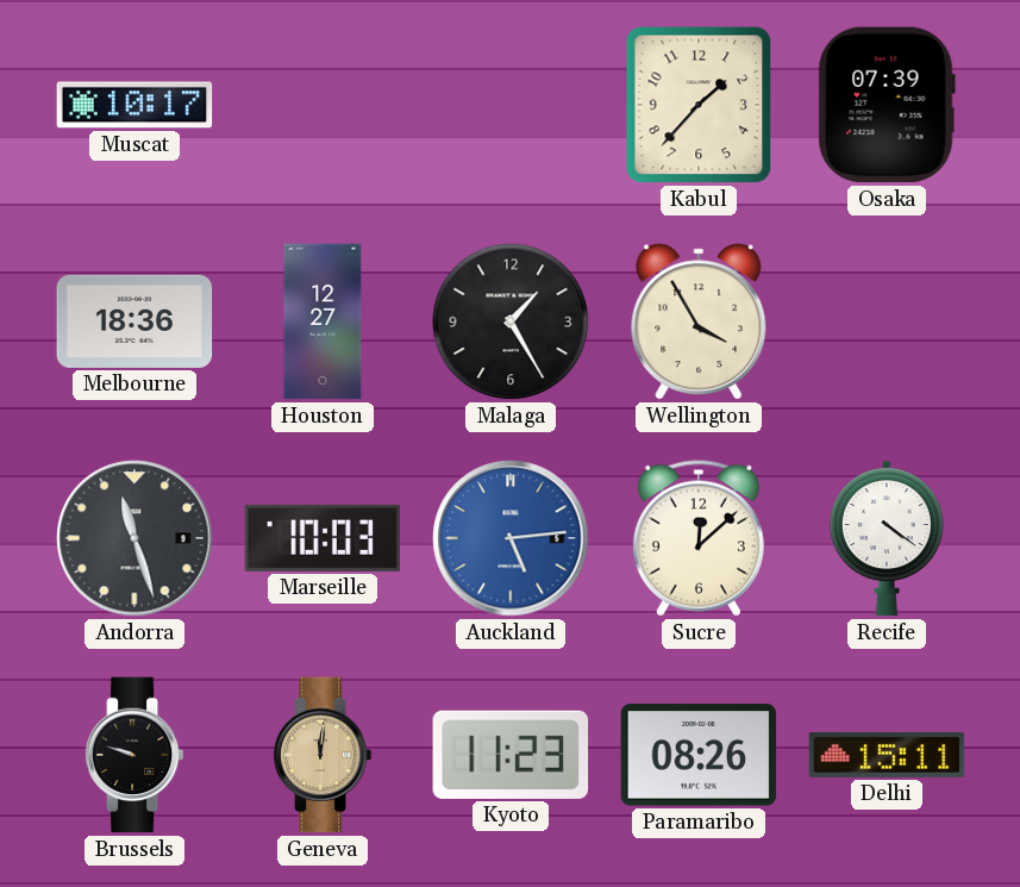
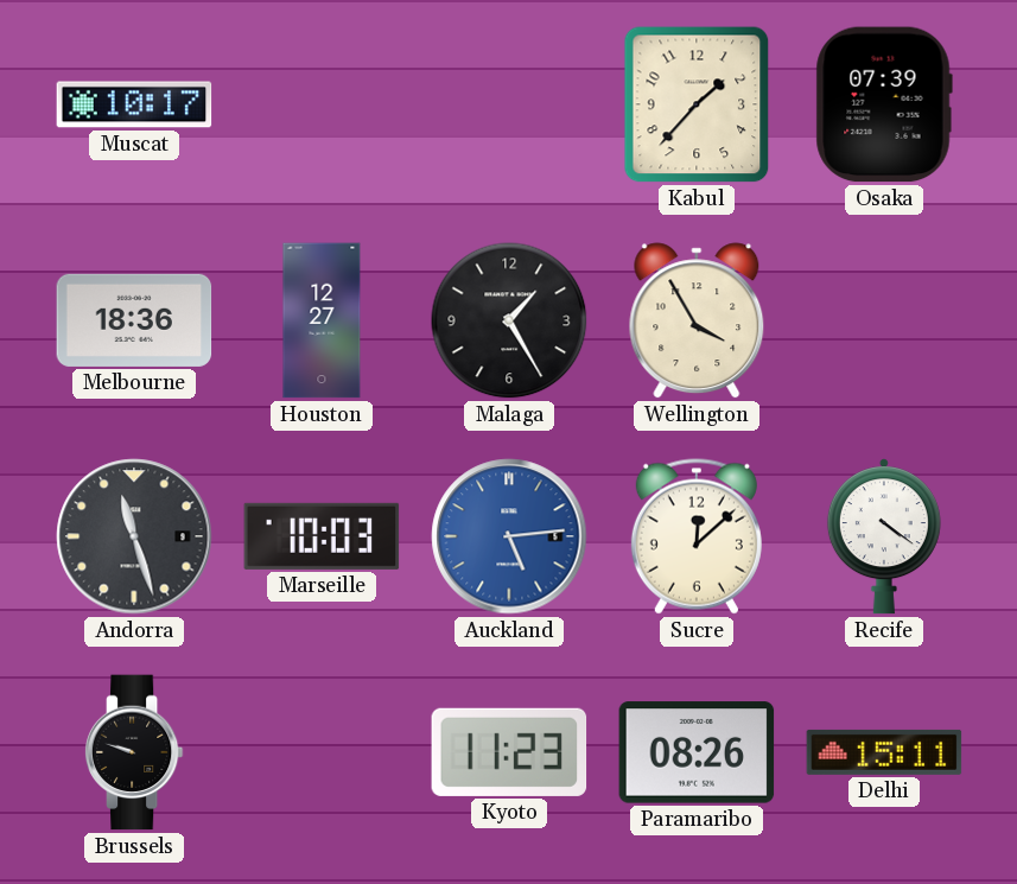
Geneva: 12:01 -> none
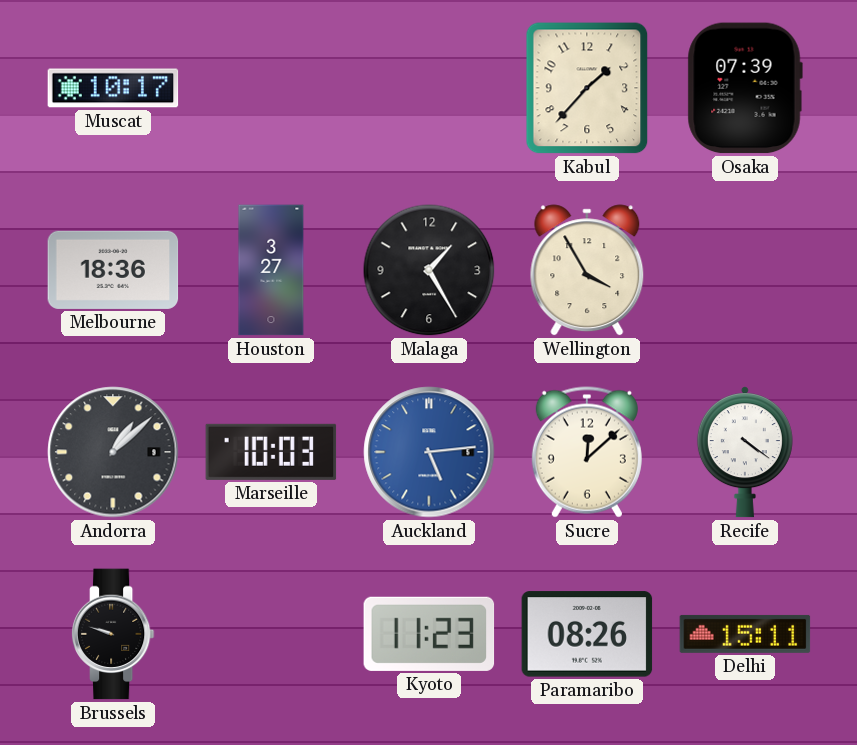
Houston: 12:27 -> 3:27
Andorra: 11:27 -> 1:08
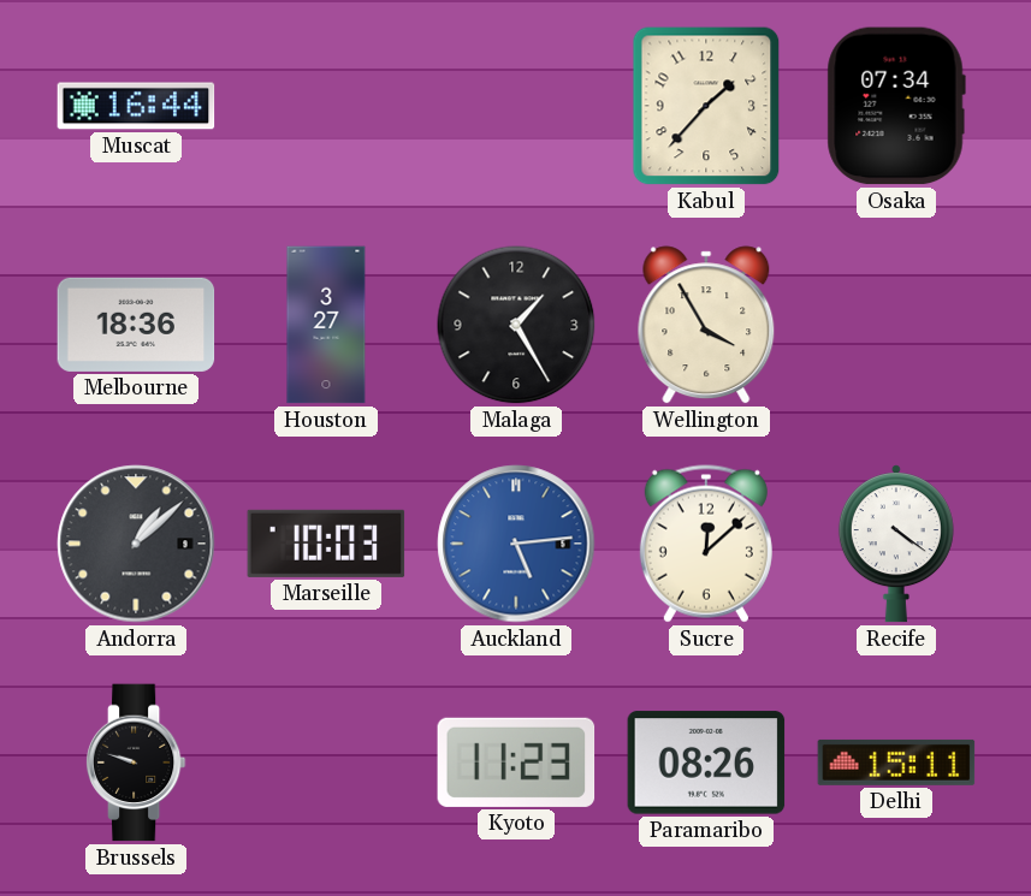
Muscat: 10:17 -> 16:44
Osaka: 07:39 -> 07:34
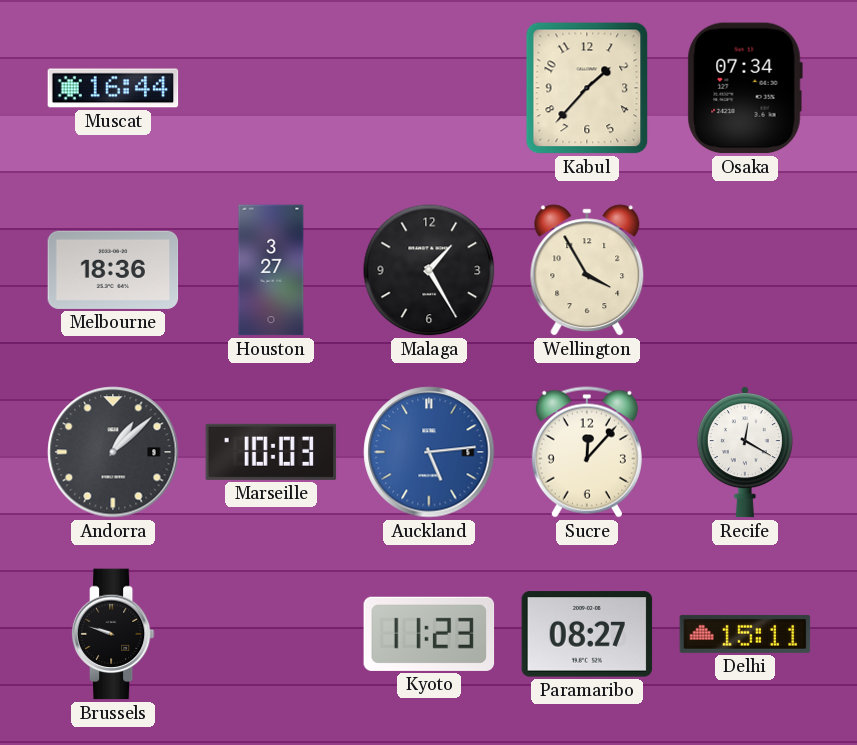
Sucre: 12:08 -> 12:07
Recife: 4:21 -> 12:20
Paramaribo: 08:26 -> 08:27
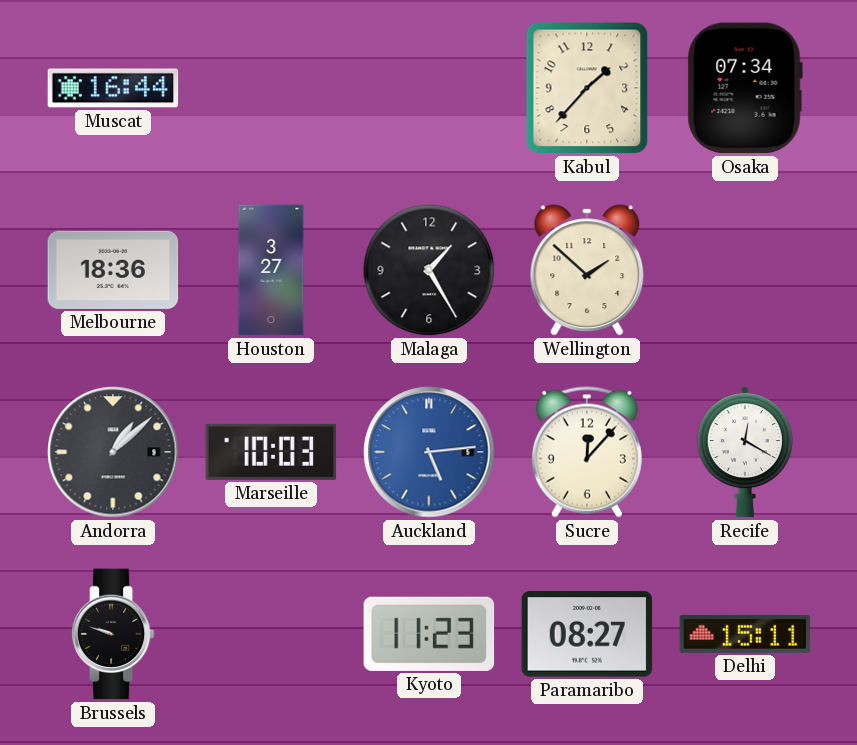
Wellington: 3:55 -> 1:52
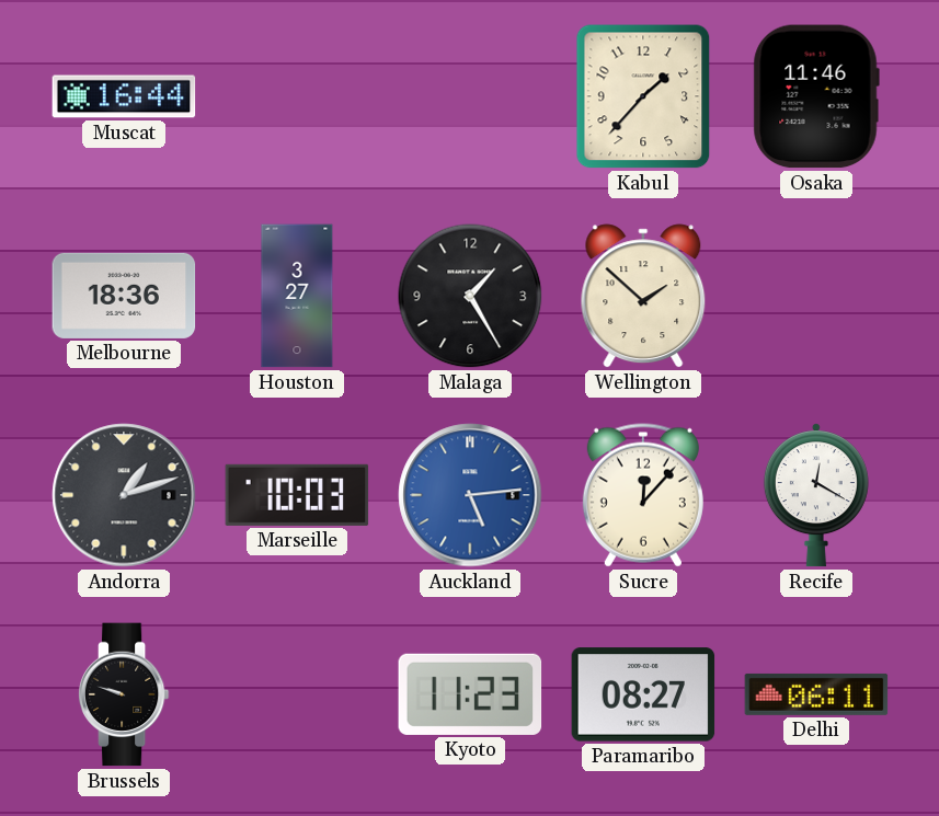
Osaka: 07:34 -> 11:46
Andorra: 1:08 -> 1:12
Delhi: 15:11 -> 06:11
